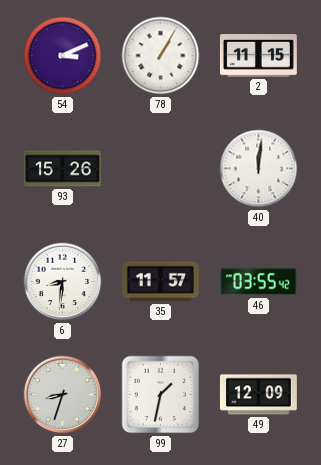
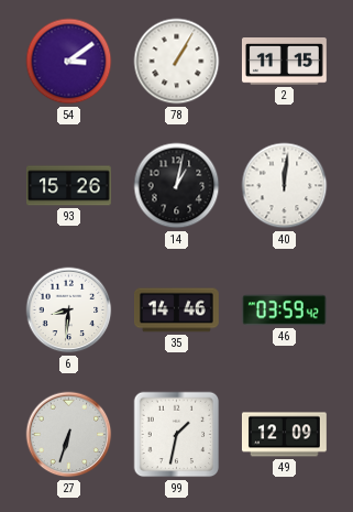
54: 3:11 -> 3:09
14: none -> 1:02
35: 11:57 -> 14:46
46: 03:55 -> 03:59
27: 8:33 -> 6:33
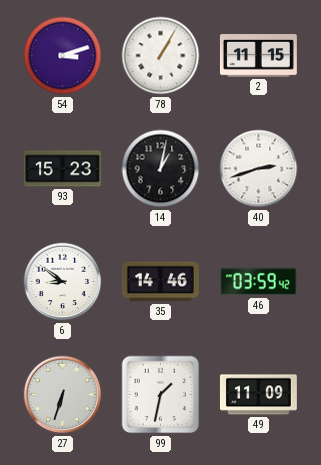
54: 3:09 -> 3:12
93: 15:26 -> 15:23
40: 12:01 -> 2:42
6: 8:31 -> 8:51
49: 12:09 -> 11:09
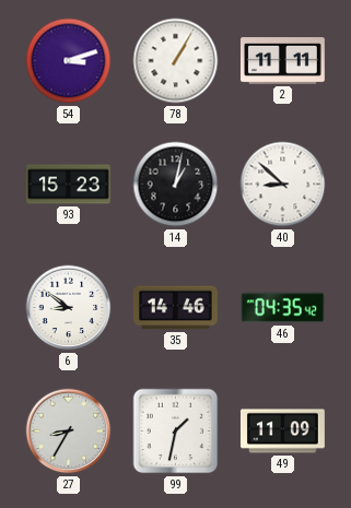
2: 11:15 -> 11:11
40: 2:42 -> 8:52
46: 03:59 -> 04:35
27: 6:33 -> 8:35
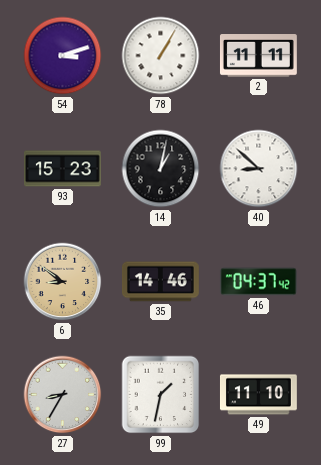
6 dial: white -> champagne
46: 04:35 -> 04:37
49: 11:09 -> 11:10
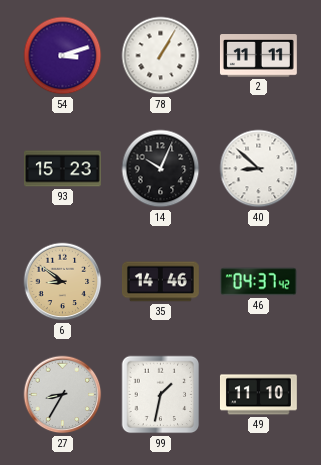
14: 1:02 -> 10:04
